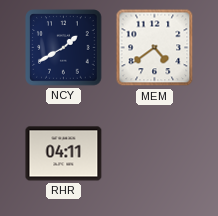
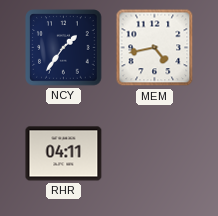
NCY: 1:40 -> 1:36
MEM: 4:39 -> 4:43
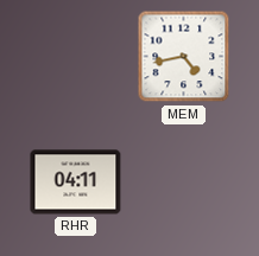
NCY: 1:36 -> none
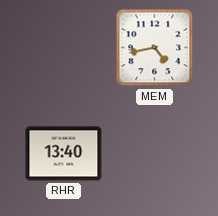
RHR: 04:11 -> 13:40
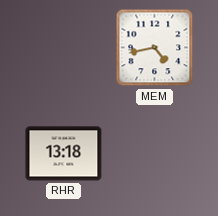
RHR: 13:40 -> 13:18
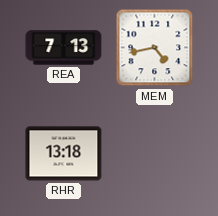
REA: none -> 7:13
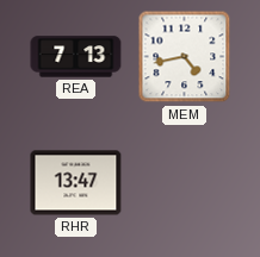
RHR: 13:18 -> 13:47
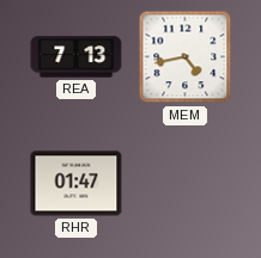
RHR: 13:47 -> 01:47
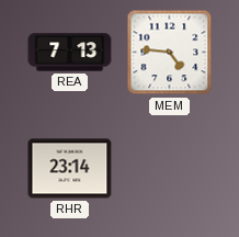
MEM: 4:43 -> 4:46
RHR: 01:47 -> 23:14
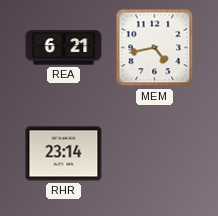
REA: 7:13 -> 6:21
MEM: 4:46 -> 4:43
